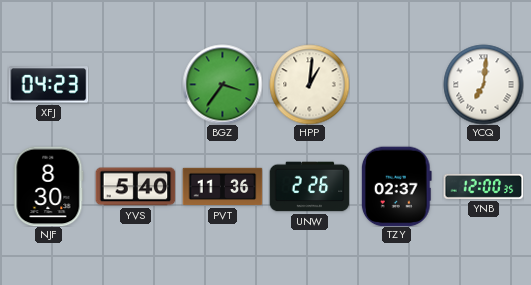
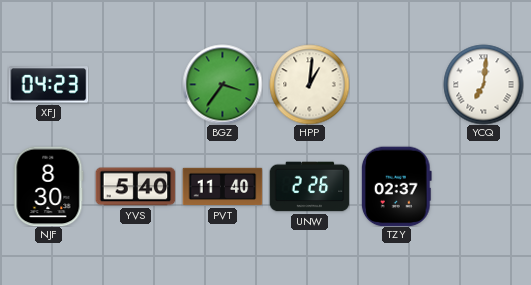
PVT: 11:36 -> 11:40
YNB: 12:00 -> none
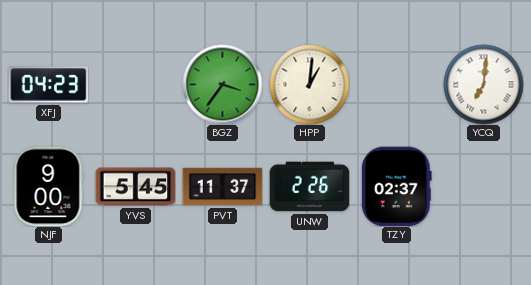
NJF: 8:30 -> 9:00
YVS: 5:40 -> 5:45
PVT: 11:40 -> 11:37
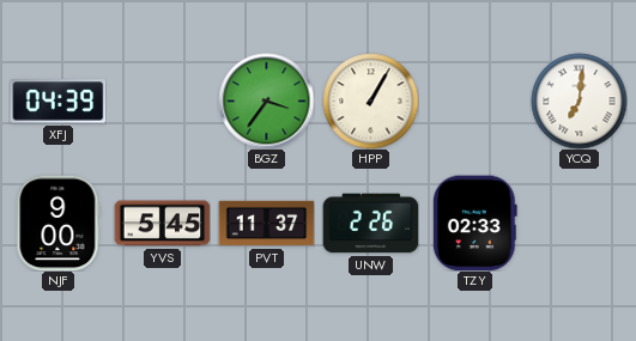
XFJ: 04:23 -> 04:39
HPP: 1:01 -> 1:05
TZY: 02:37 -> 02:33
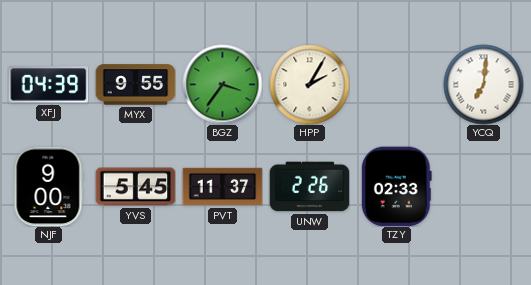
MYX: none -> 9:55
HPP: 1:05 -> 2:05
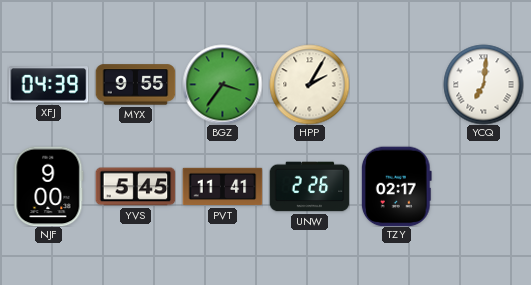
PVT: 11:37 -> 11:41
TZY: 02:33 -> 02:17
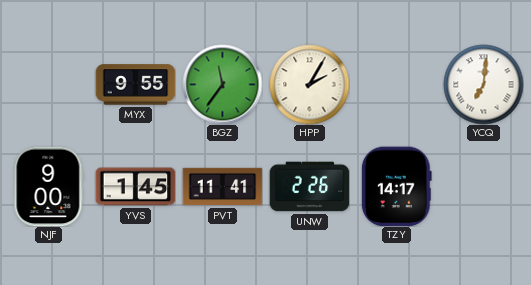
XFJ: 04:39 -> none
BGZ: 3:36 -> 11:36
YVS: 5:45 -> 1:45
TZY: 02:17 -> 14:17
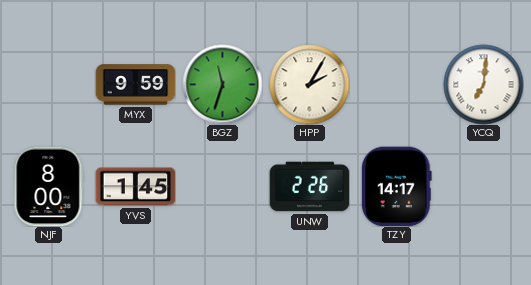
MYX: 9:55 -> 9:59
BGZ: 11:36 -> 11:33
NJF: 9:00 -> 8:00
PVT: 11:41 -> none
